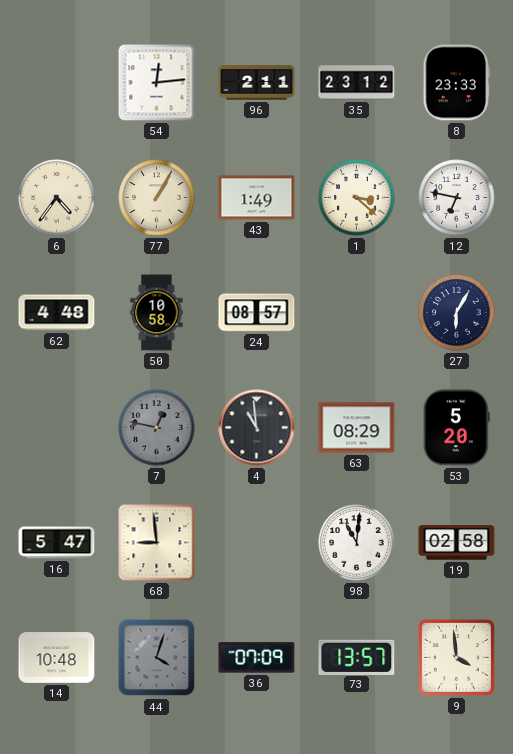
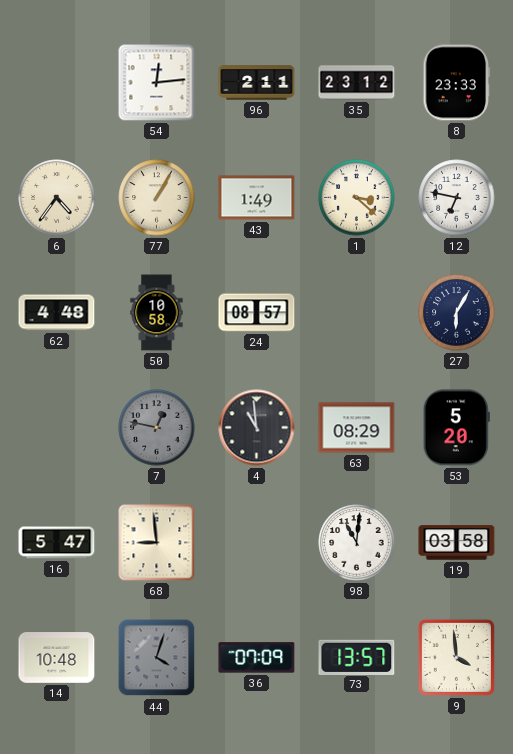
19: 02:58 -> 03:58
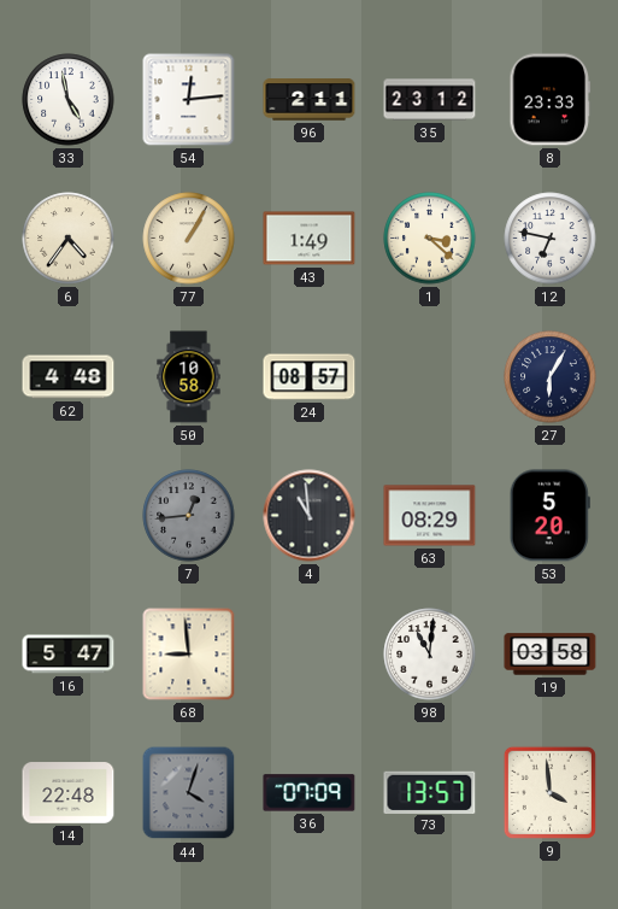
33: none -> 4:58
7: 12:47 -> 12:44
14: 10:48 -> 22:48
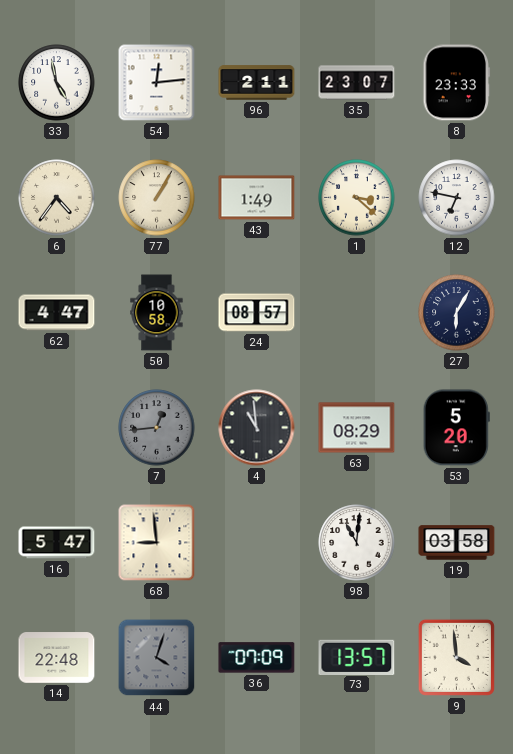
35: 23:12 -> 23:07
62: 4:48 -> 4:47
